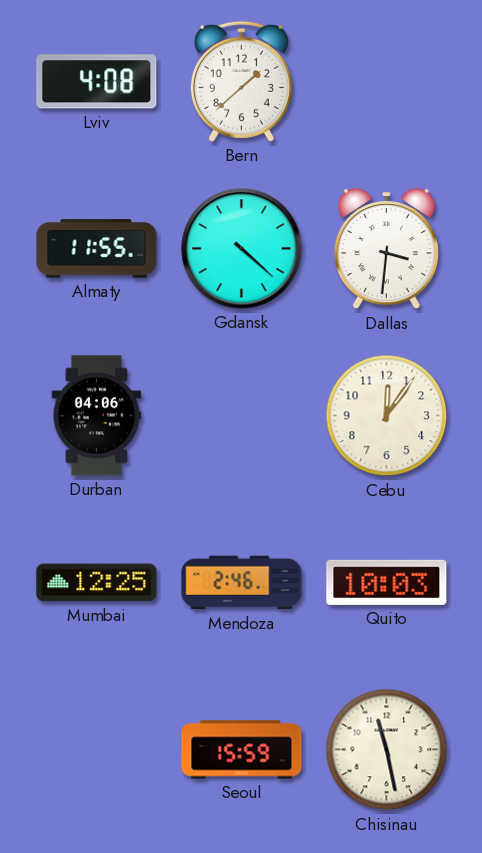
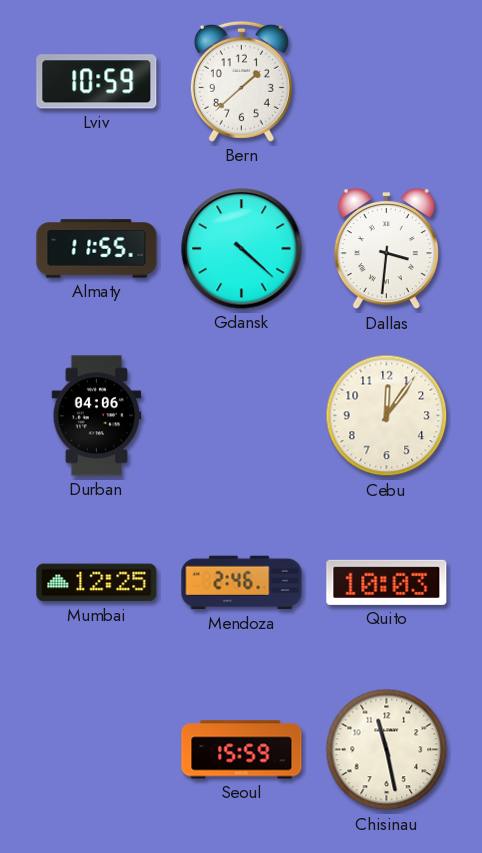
Lviv: 4:08 -> 10:59
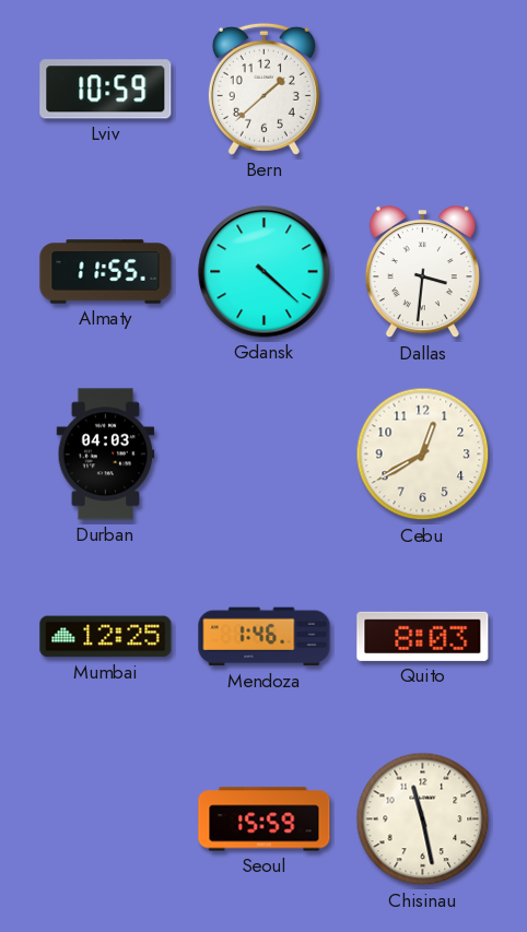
Durban: 04:06 -> 04:03
Cebu: 12:06 -> 12:40
Mendoza: 2:46 -> 1:46
Quito: 10:03 -> 8:03
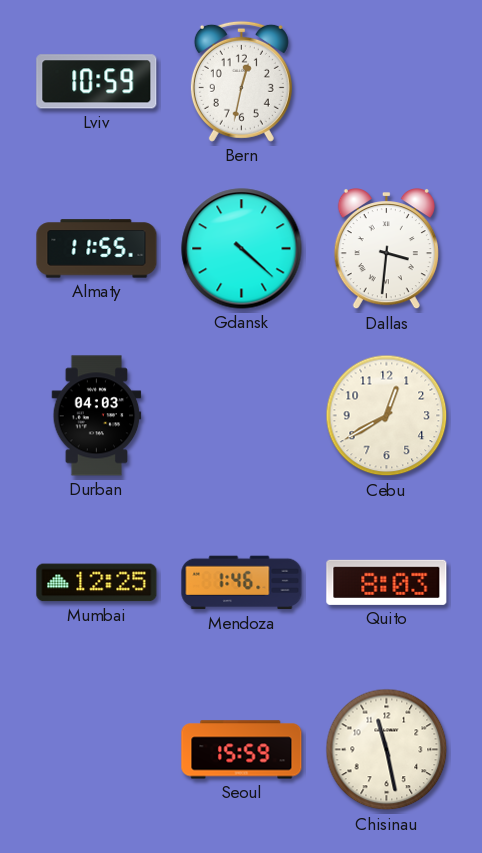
Bern: 1:38 -> 12:32
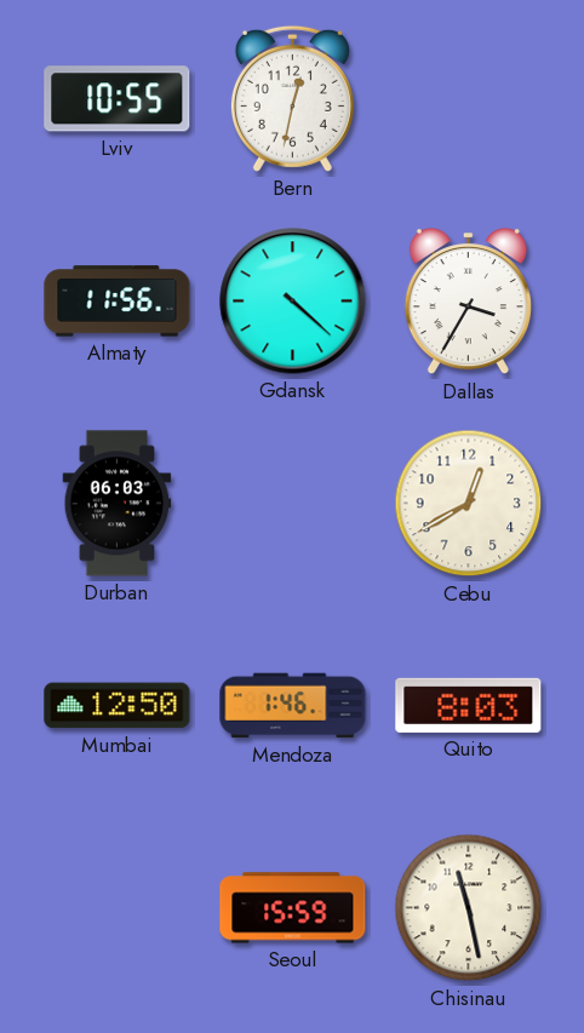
Lviv: 10:59 -> 10:55
Almaty: 11:55 -> 11:56
Dallas: 3:31 -> 3:35
Durban: 04:03 -> 06:03
Mumbai: 12:25 -> 12:50
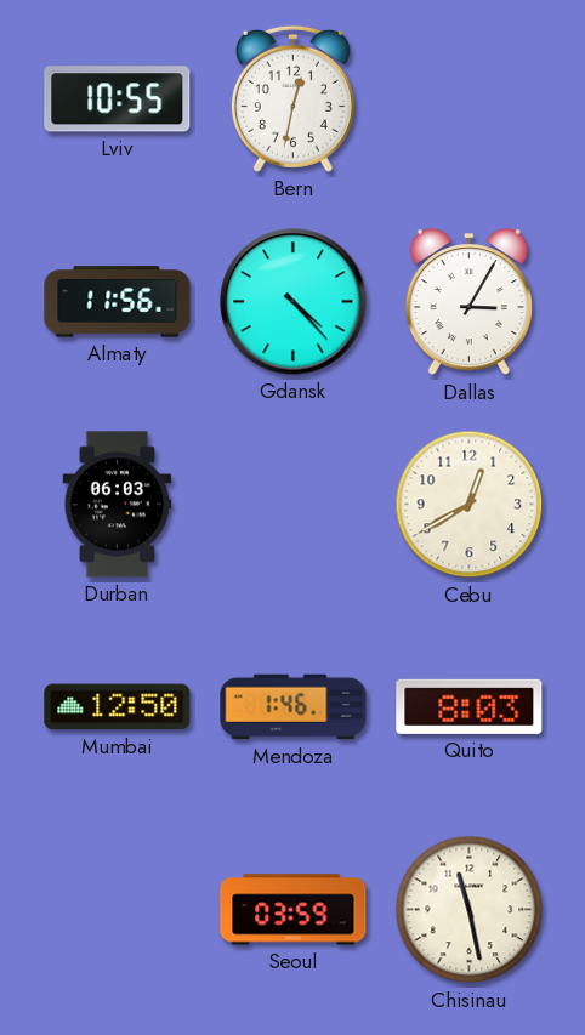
Gdansk: 4:22 -> 4:23
Dallas: 3:35 -> 3:05
Seoul: 15:59 -> 03:59
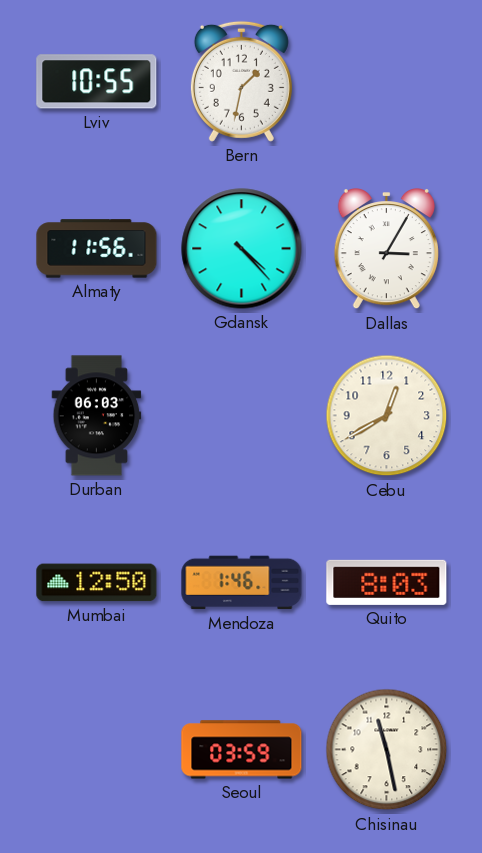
Bern: 12:32 -> 1:32
